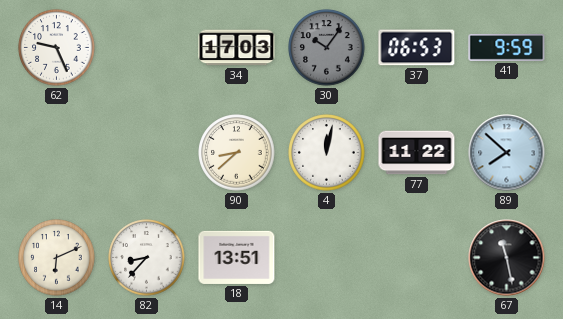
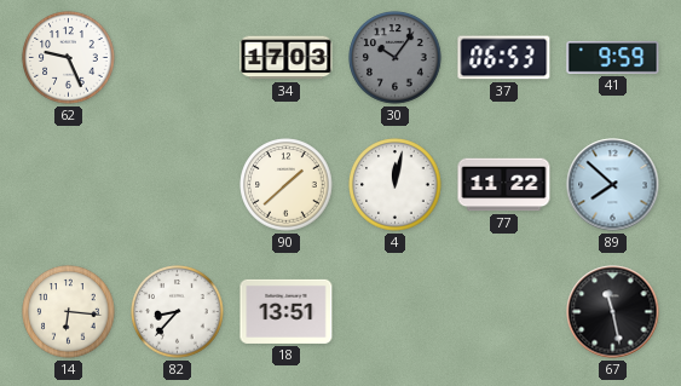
90: 8:38 -> 1:38
14: 6:11 -> 6:16
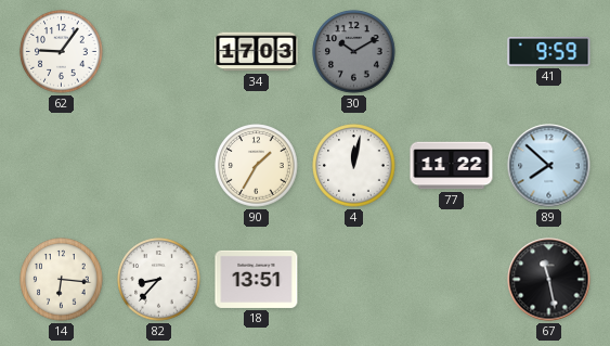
62: 9:26 -> 9:06
30: 10:06 -> 10:10
37: 06:53 -> none
90: 1:38 -> 1:35
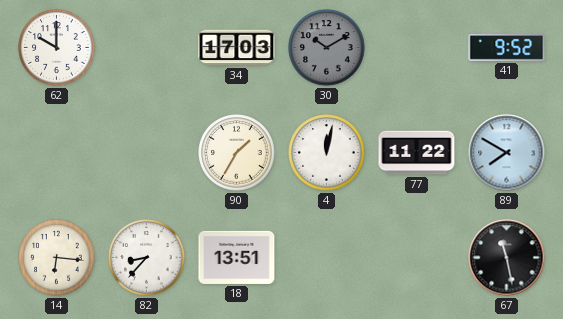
62: 9:06 -> 10:00
41: 9:59 -> 9:52
89: 7:52 -> 7:50
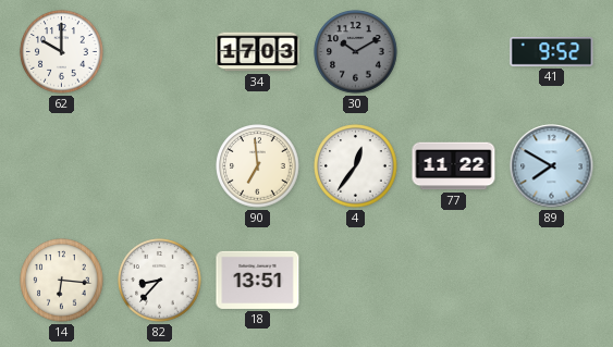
90: 1:35 -> 6:59
4: 12:02 -> 12:36
67: 11:28 -> none
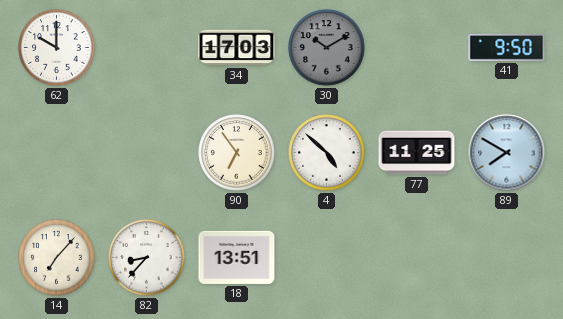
41: 9:52 -> 9:50
90: 6:59 -> 6:54
4: 12:36 -> 4:52
77: 11:22 -> 11:25
14: 6:16 -> 7:07
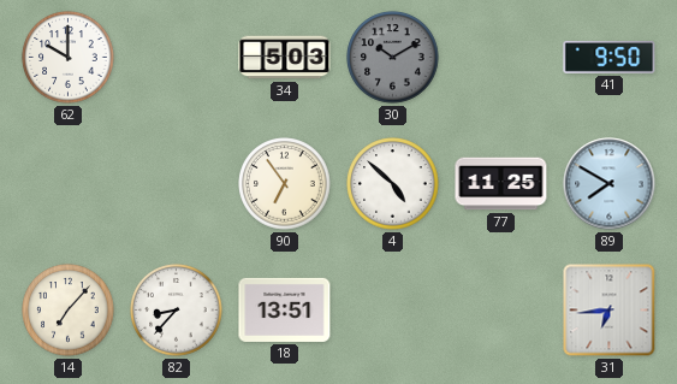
34: 17:03 -> 5:03
31: none -> 6:44
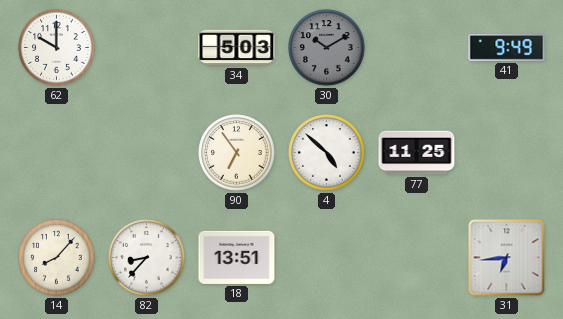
41: 9:50 -> 9:49
89: 7:50 -> none
14: 7:07 -> 8:07
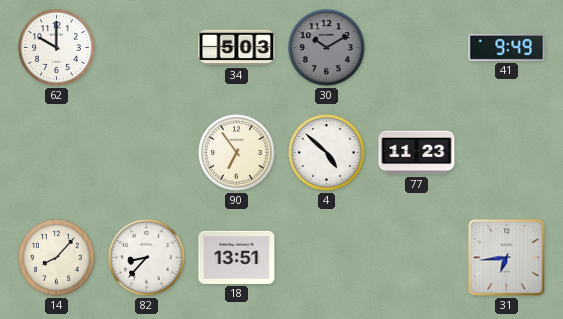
77: 11:25 -> 11:23
